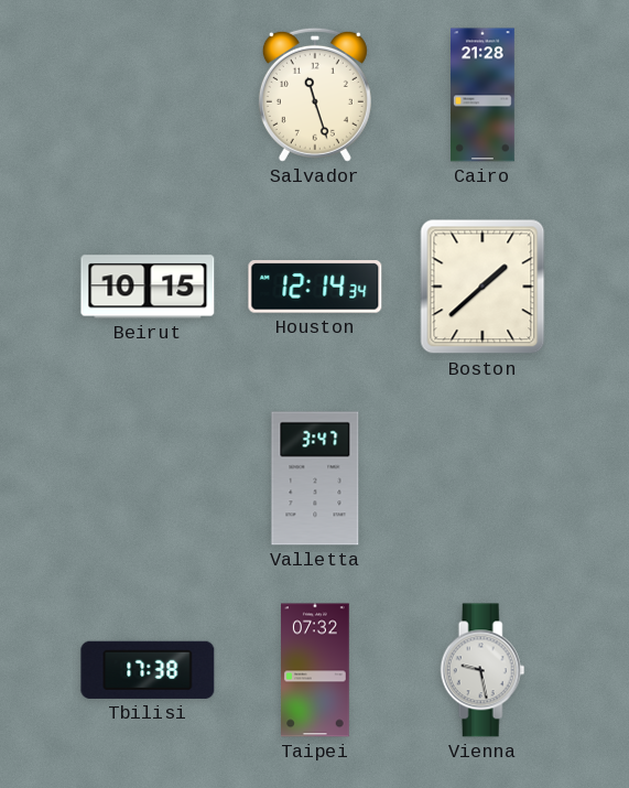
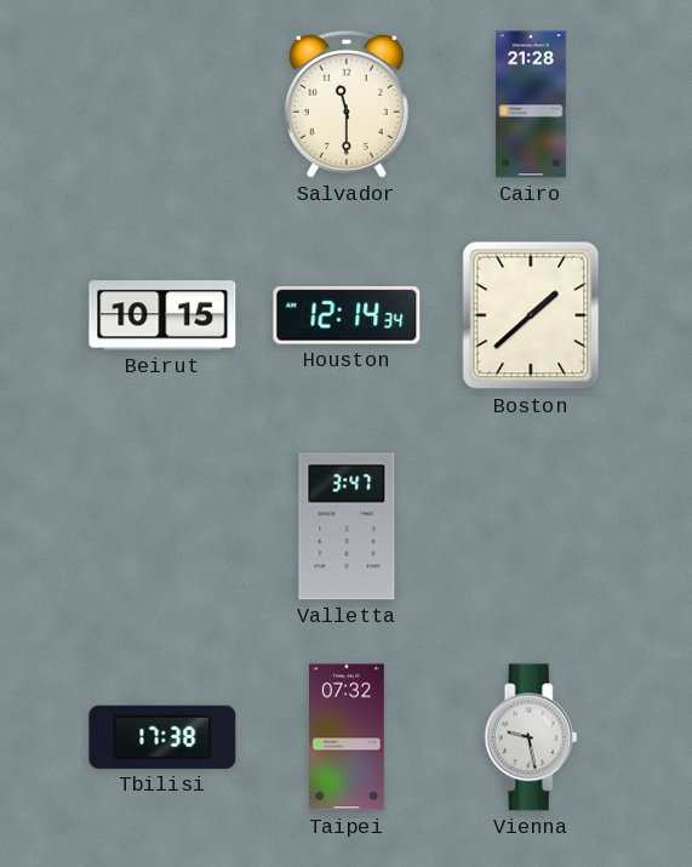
Salvador: 11:27 -> 11:30
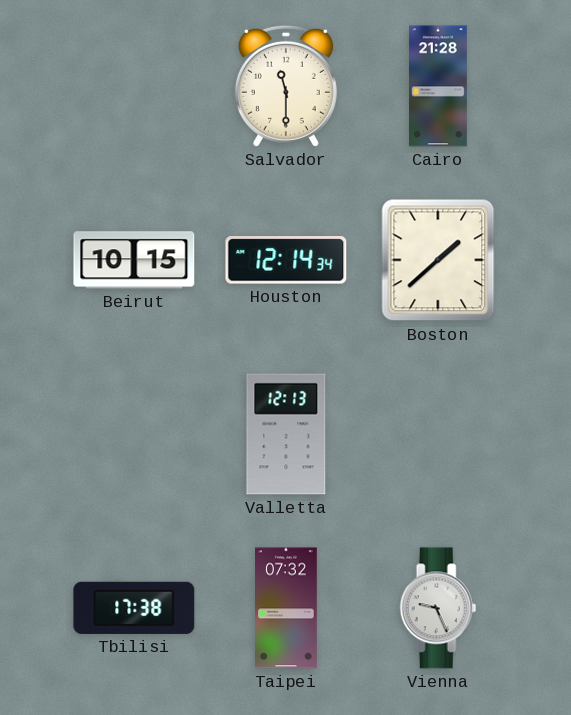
Valletta: 3:47 -> 12:13
Vienna: 9:28 -> 9:26
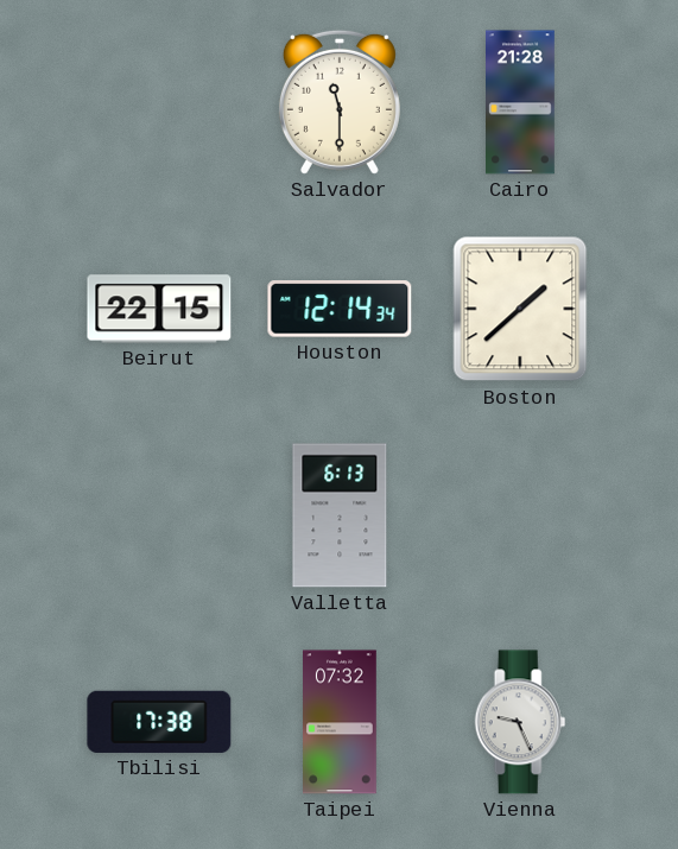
Beirut: 10:15 -> 22:15
Valletta: 12:13 -> 6:13
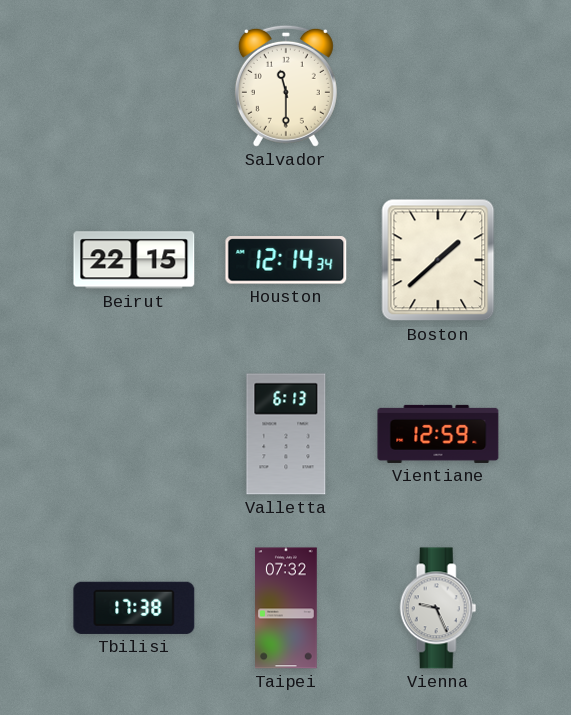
Cairo: 21:28 -> none
Vientiane: none -> 12:59
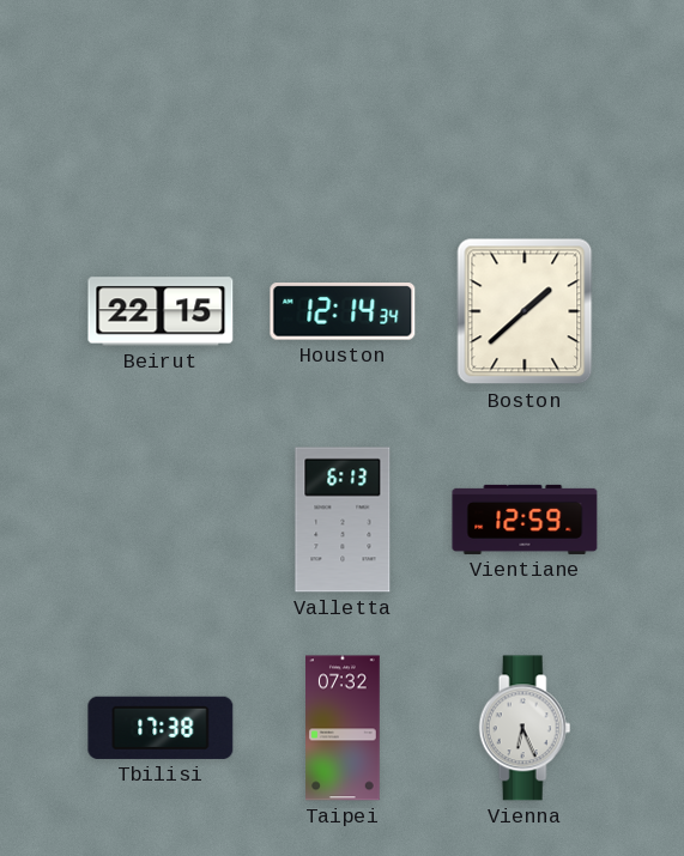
Salvador: 11:30 -> none
Vienna: 9:26 -> 6:26
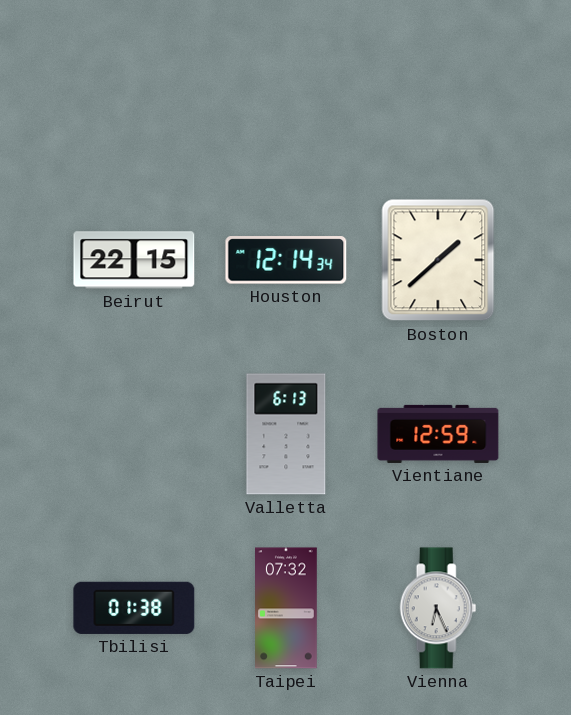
Tbilisi: 17:38 -> 01:38
